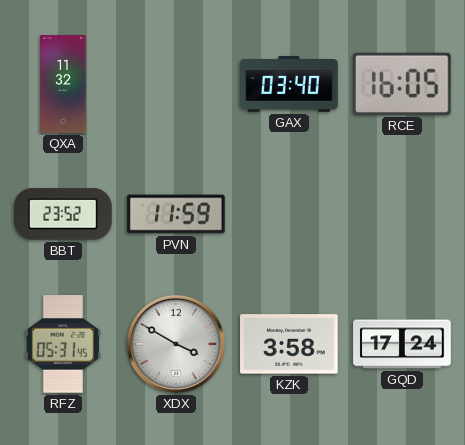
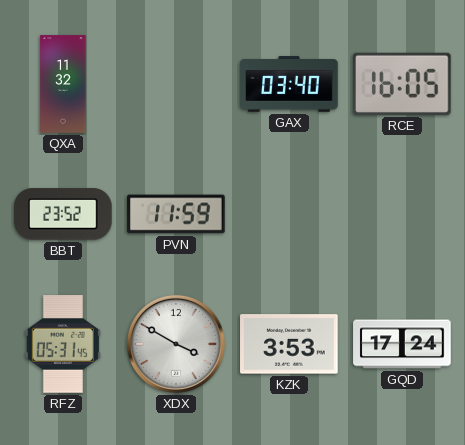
KZK: 3:58 -> 3:53
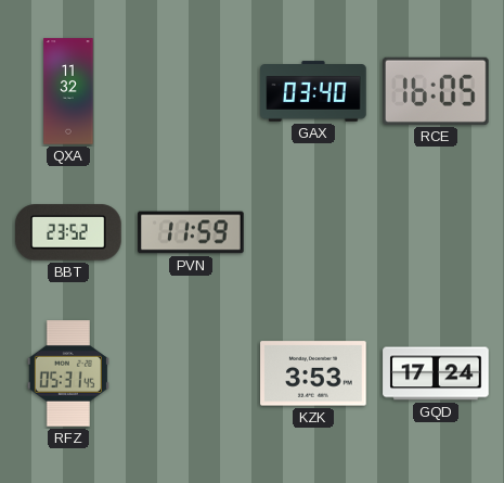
XDX: 3:50 -> none
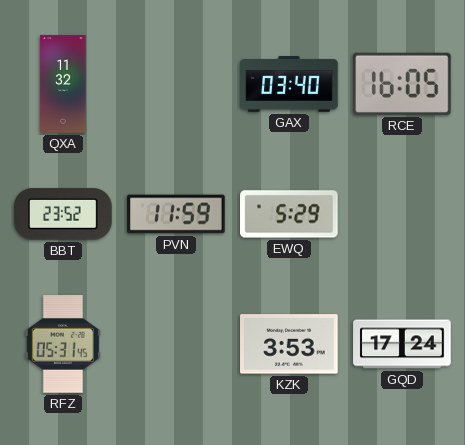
EWQ: none -> 5:29
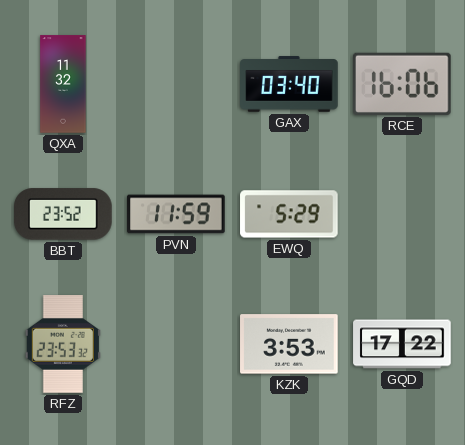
RCE: 16:05 -> 16:06
RFZ: 05:31 -> 23:53
GQD: 17:24 -> 17:22
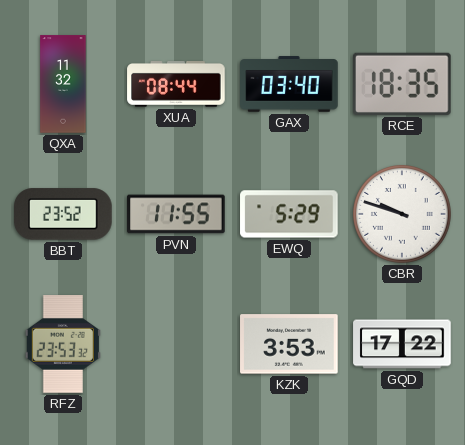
XUA: none -> 08:44
RCE: 16:06 -> 18:35
PVN: 11:59 -> 11:55
CBR: none -> 9:48
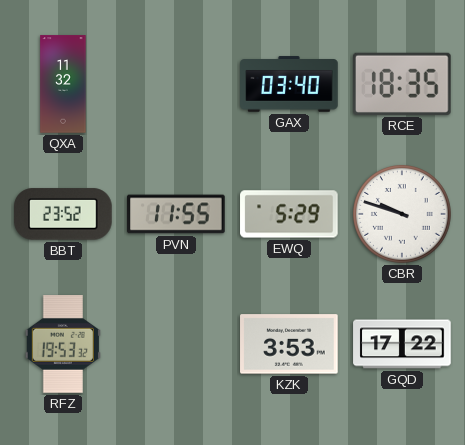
XUA: 08:44 -> none
RFZ: 23:53 -> 19:53
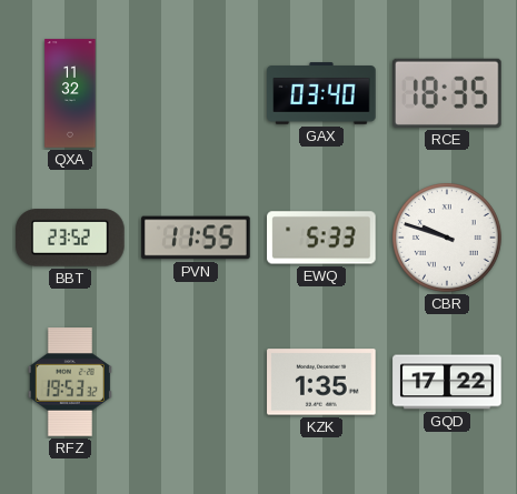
EWQ: 5:29 -> 5:33
KZK: 3:53 -> 1:35
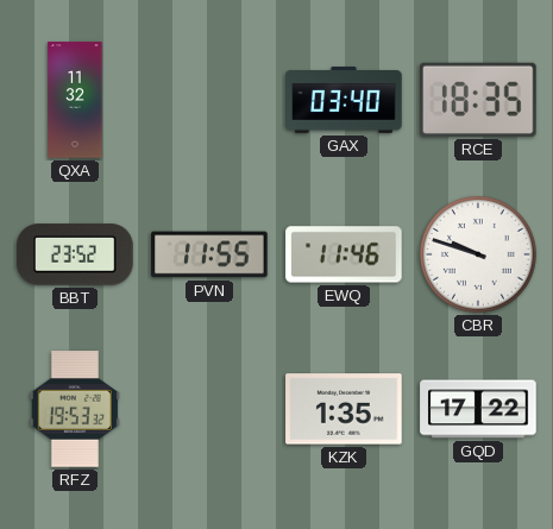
EWQ: 5:33 -> 11:46
